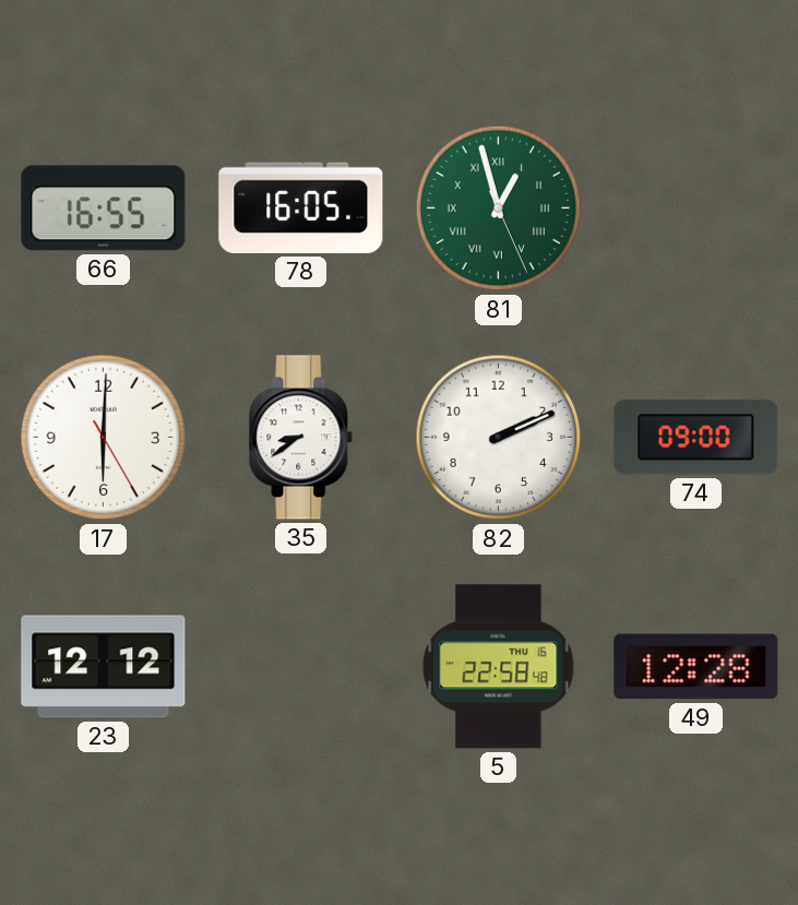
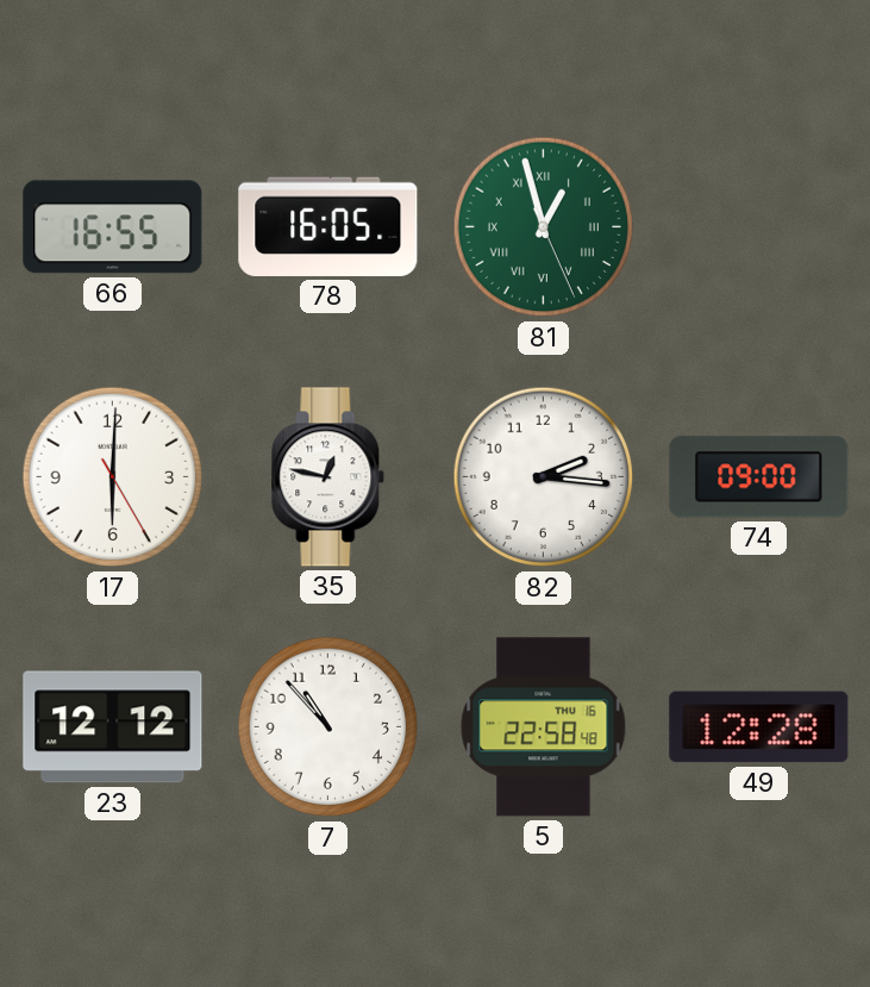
35: 8:39 -> 12:47
82: 2:11 -> 2:16
7: none -> 10:53
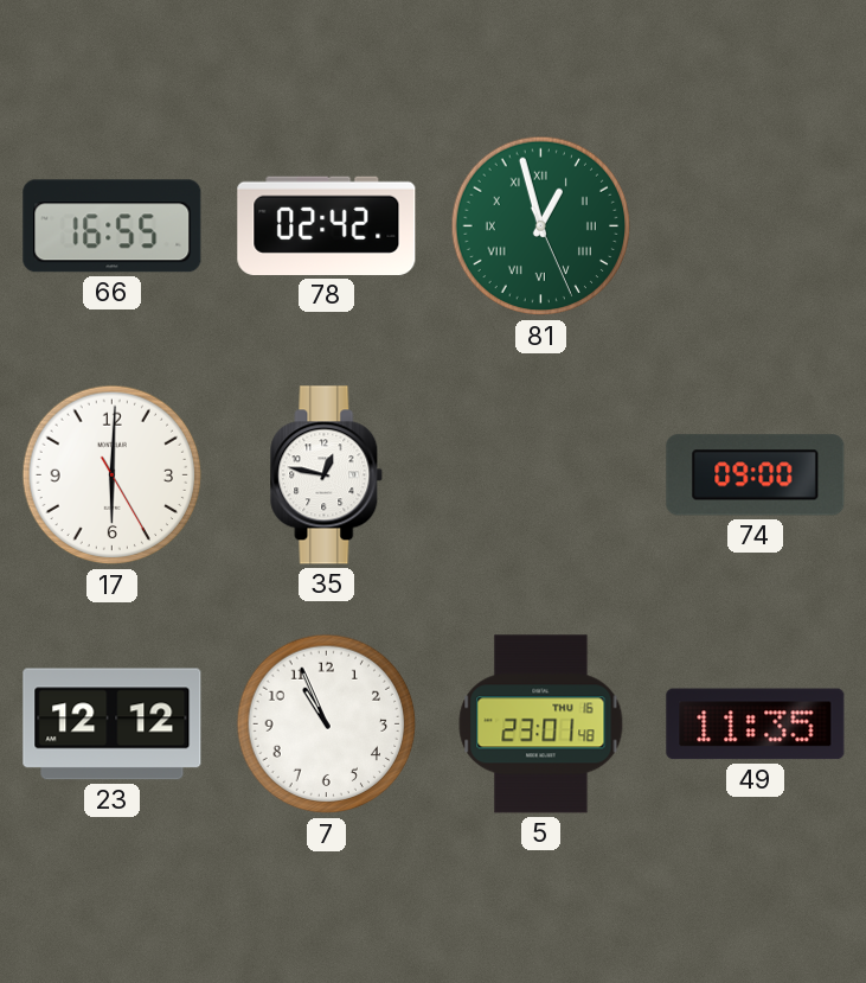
78: 16:05 -> 02:42
82: 2:16 -> none
7: 10:53 -> 10:56
5: 22:58 -> 23:01
49: 12:28 -> 11:35
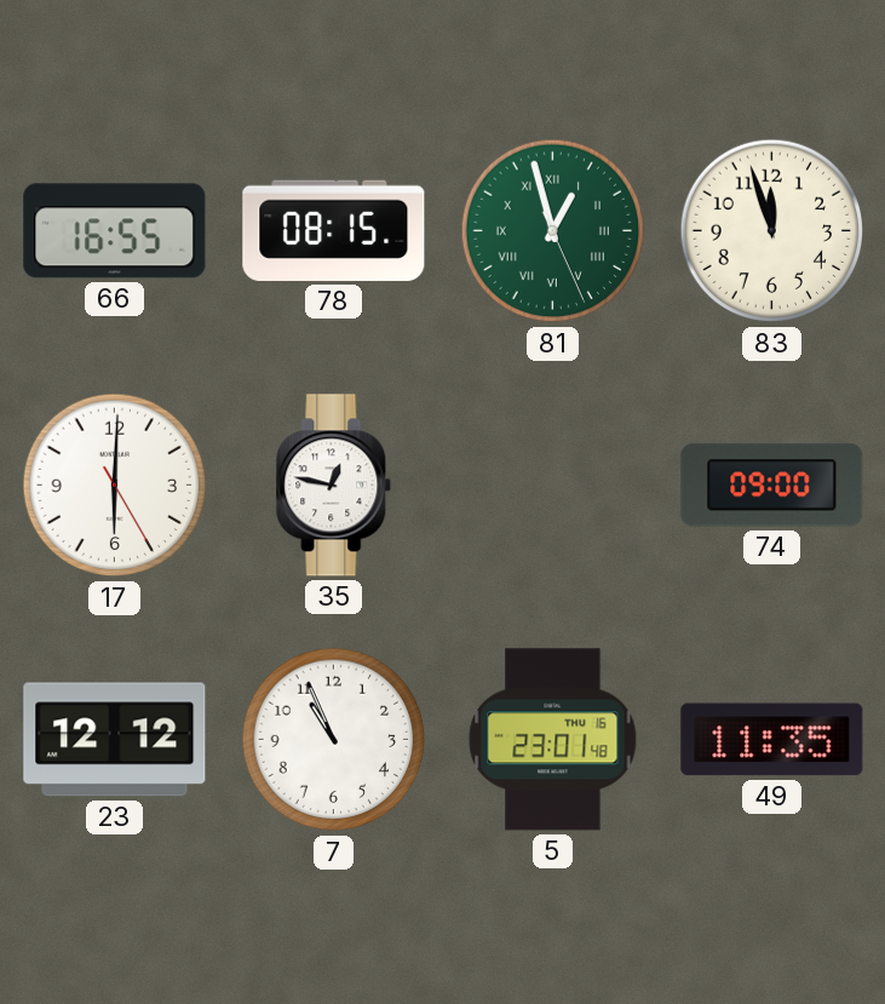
78: 02:42 -> 08:15
83: none -> 11:57
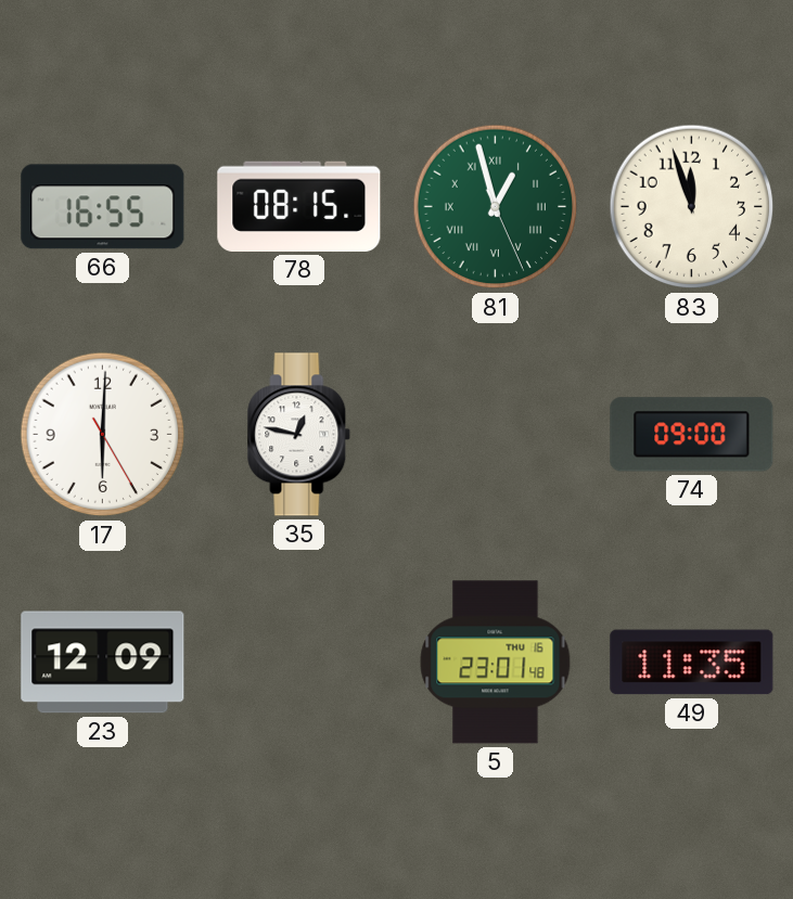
23: 12:12 -> 12:09
7: 10:56 -> none
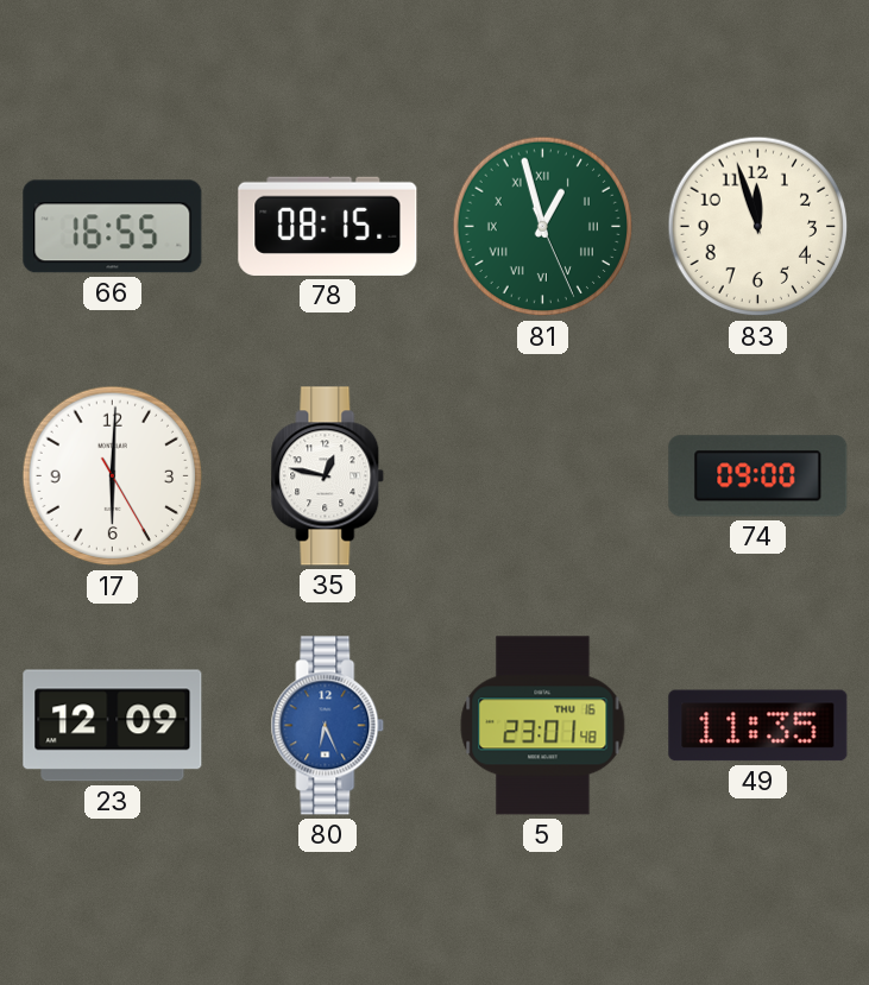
80: none -> 6:26
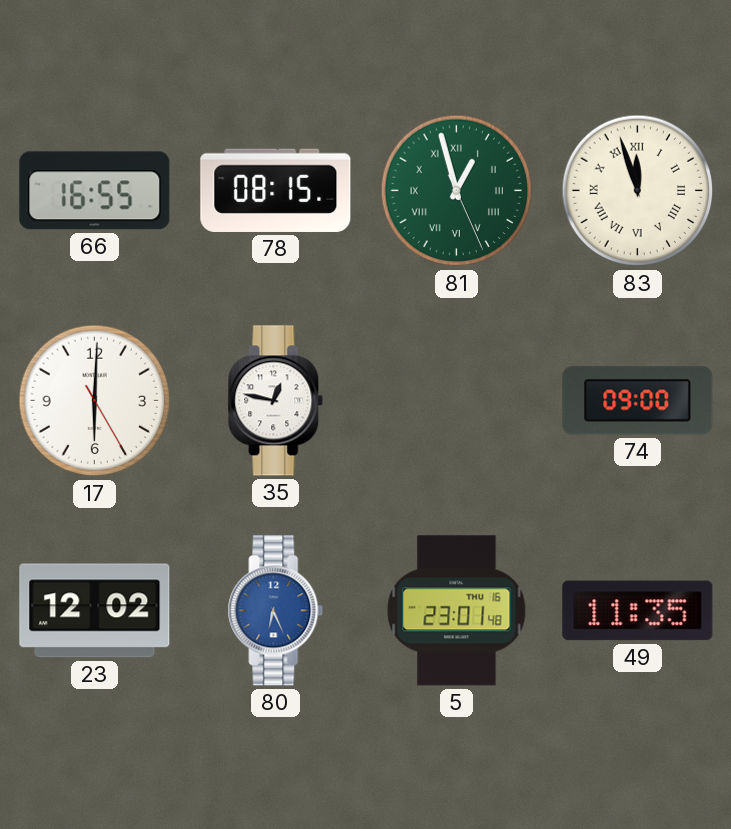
83 numerals: Arabic -> Roman
23: 12:09 -> 12:02
